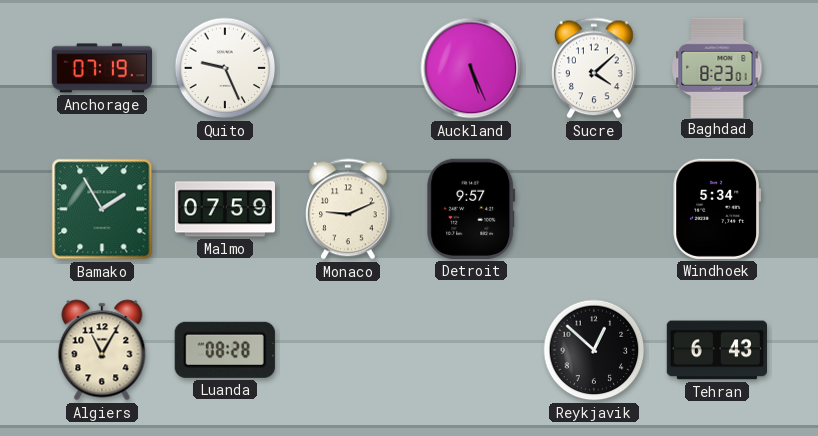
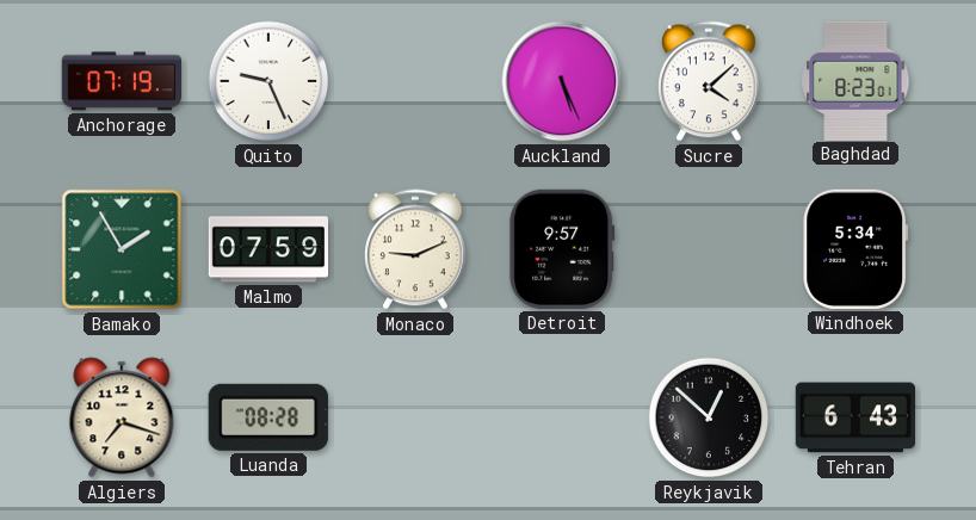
Algiers: 11:05 -> 7:18
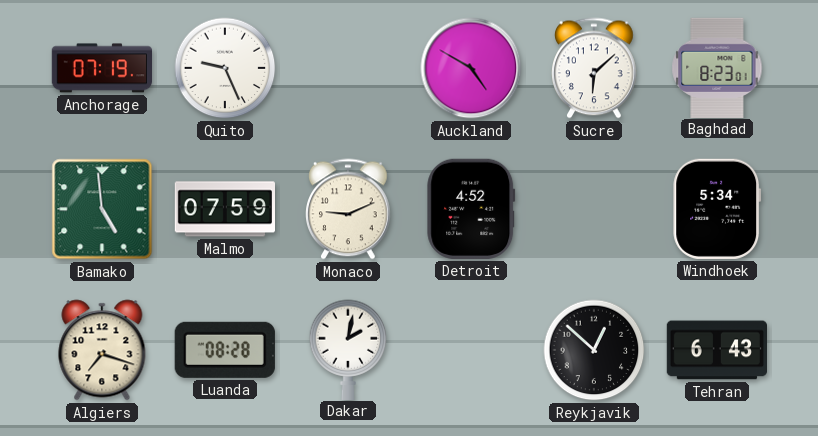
Auckland: 5:26 -> 4:50
Sucre: 4:08 -> 6:08
Bamako: 1:55 -> 4:59
Detroit: 9:57 -> 4:52
Dakar: none -> 2:02
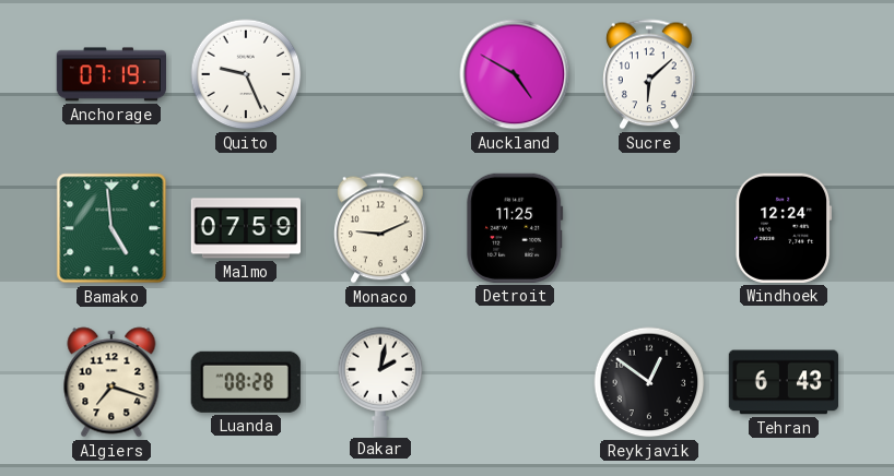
Baghdad: 8:23 -> none
Detroit: 4:52 -> 11:25
Windhoek: 5:34 -> 12:24
Reykjavik: 12:52 -> 12:51
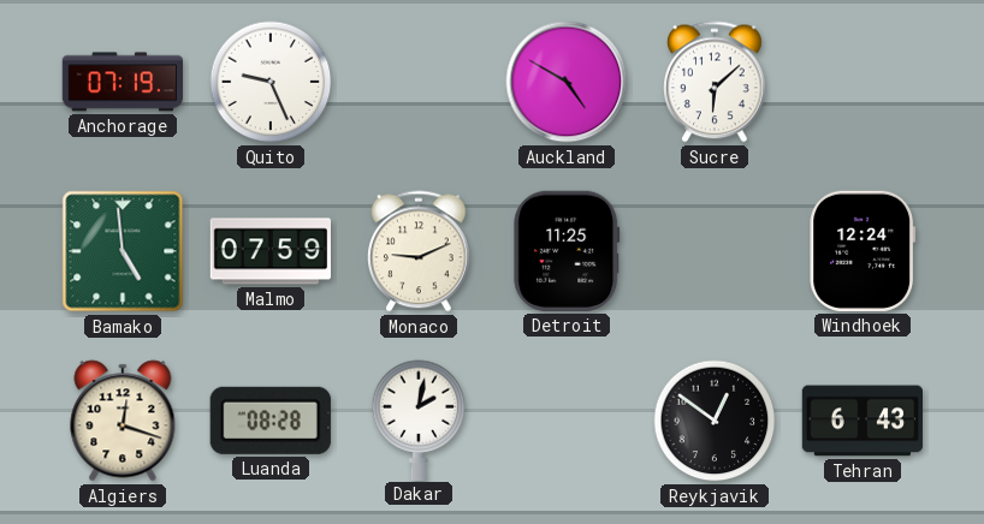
Algiers: 7:18 -> 12:18
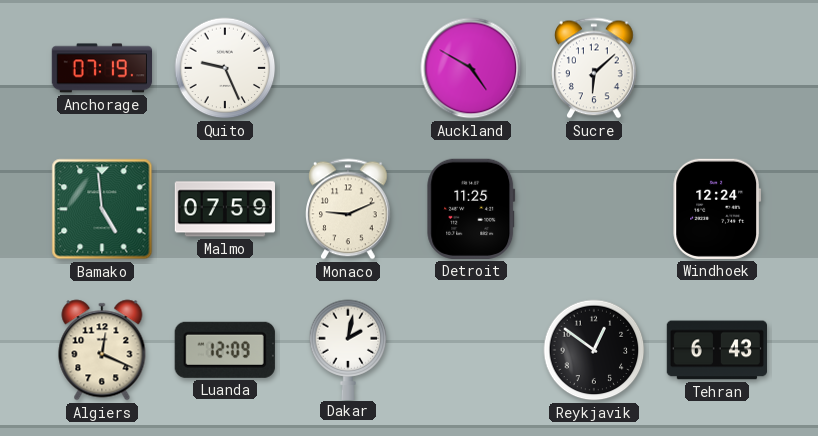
Algiers: 12:18 -> 12:19
Luanda: 08:28 -> 12:09
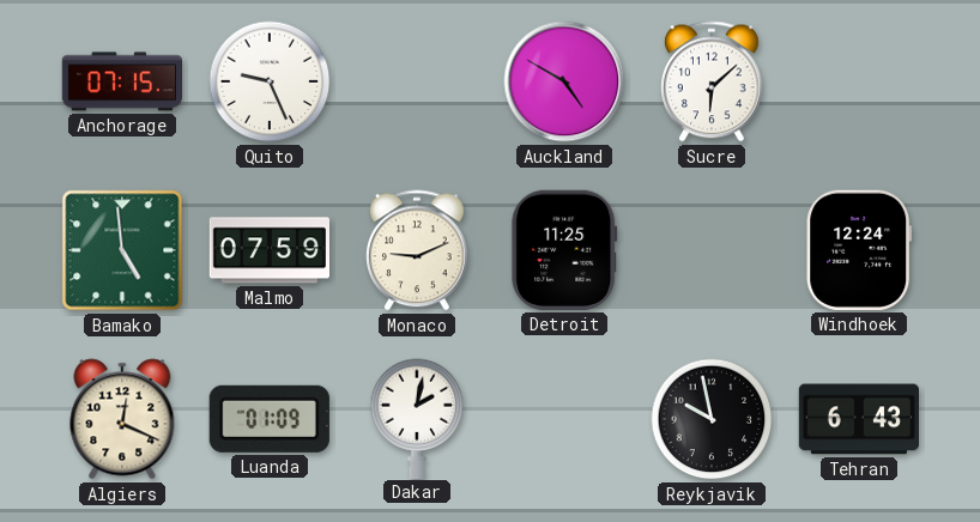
Anchorage: 07:19 -> 07:15
Luanda: 12:09 -> 01:09
Reykjavik: 12:51 -> 9:58
